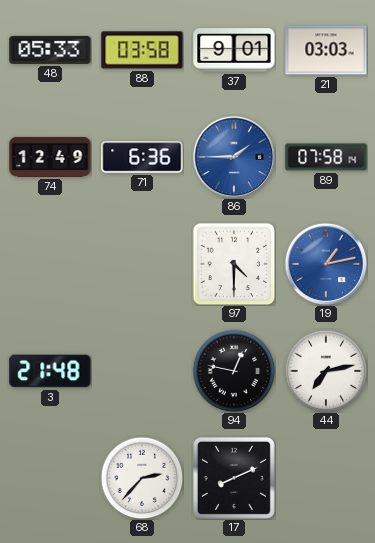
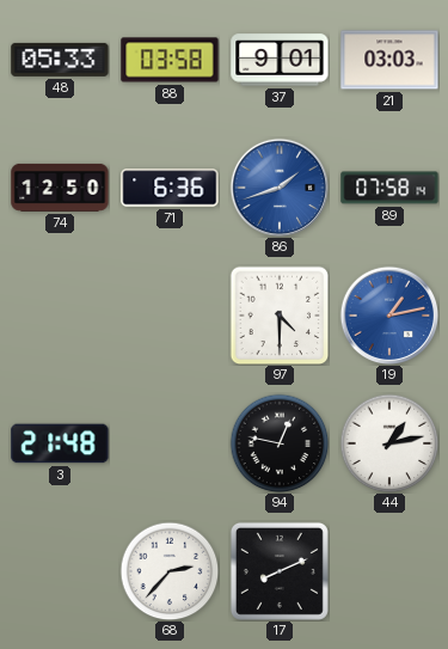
74: 12:49 -> 12:50
86: 1:45 -> 1:42
44: 7:13 -> 1:13
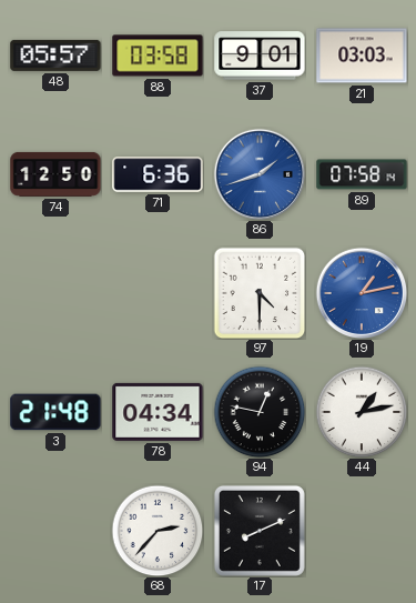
48: 05:33 -> 05:57
78: none -> 04:34
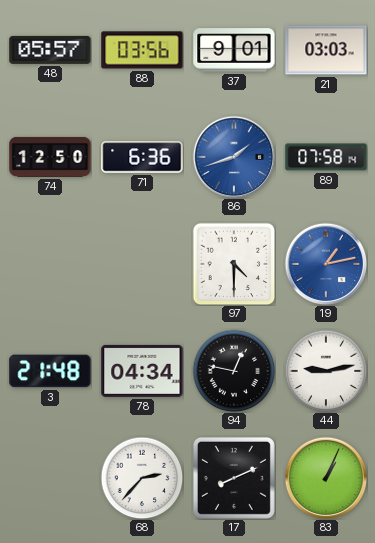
88: 03:58 -> 03:56
44: 1:13 -> 9:13
83: none -> 1:04
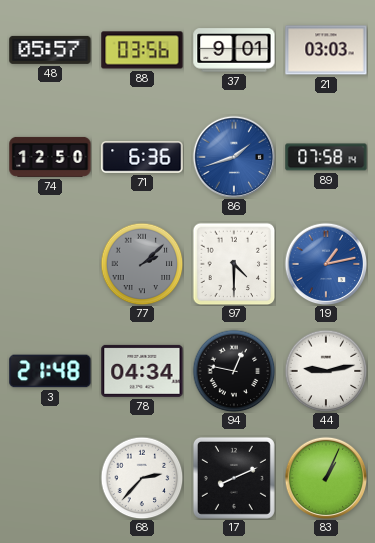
77: none -> 2:08
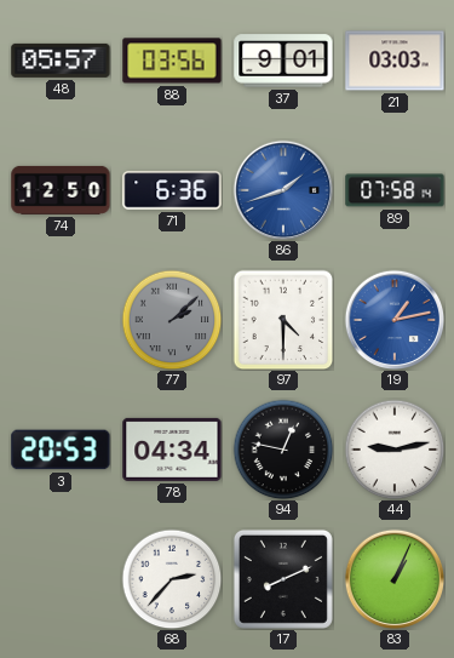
3: 21:48 -> 20:53
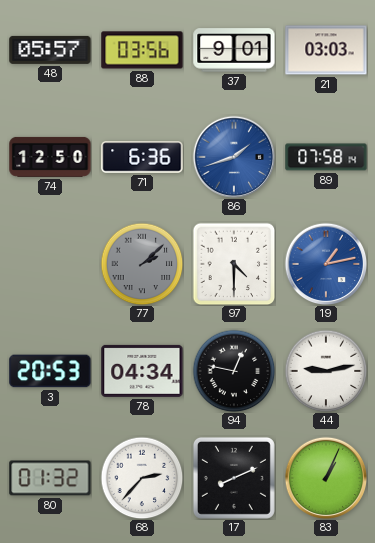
80: none -> 01:32
